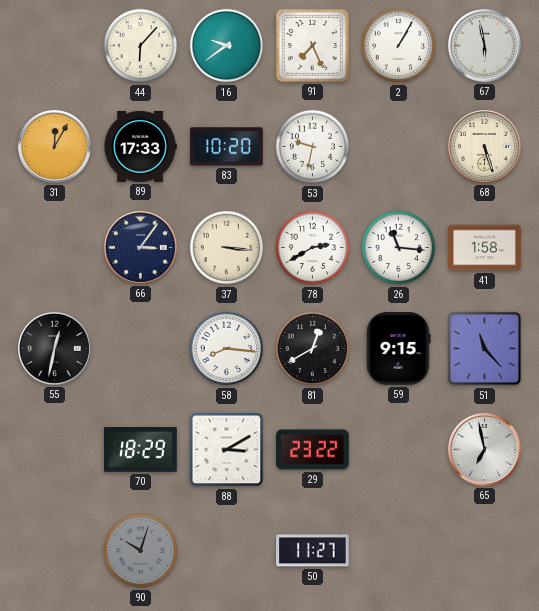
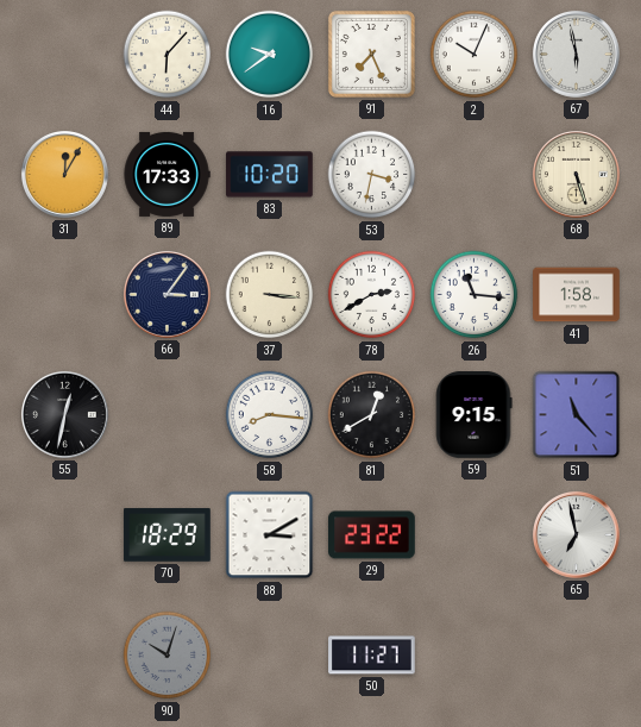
2: 1:05 -> 10:04
53: 9:32 -> 3:32
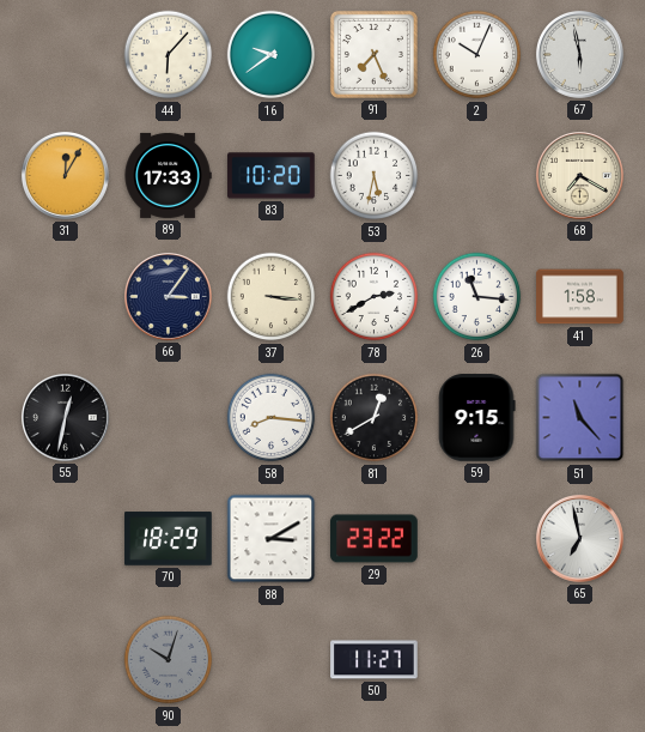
53: 3:32 -> 5:32
68: 5:27 -> 7:20
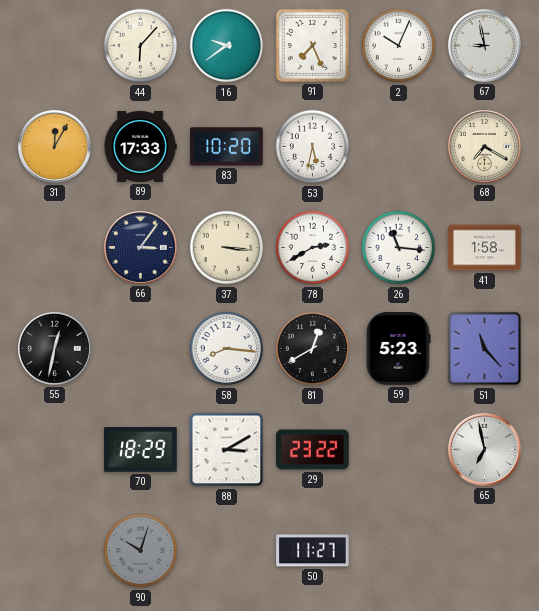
67: 5:58 -> 8:58
59: 9:15 -> 5:23
